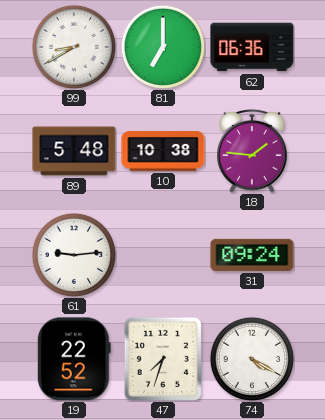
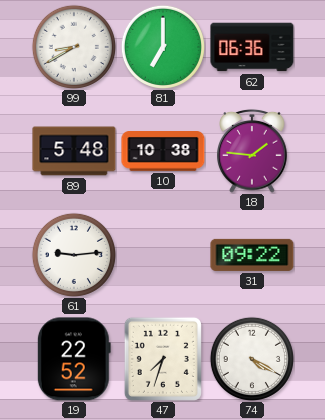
31: 09:24 -> 09:22
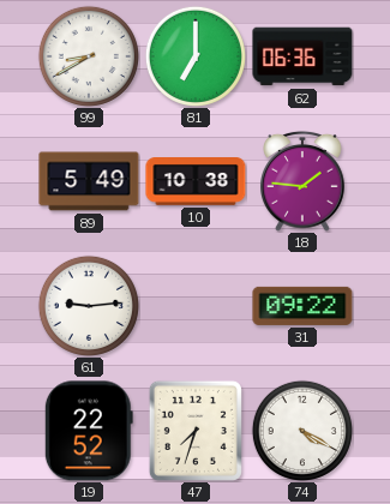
89: 5:48 -> 5:49
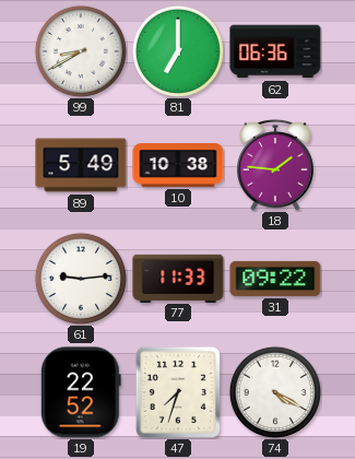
77: none -> 11:33
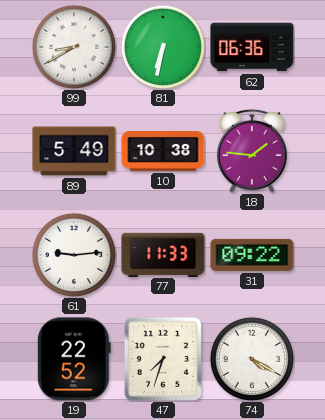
81: 7:00 -> 6:32
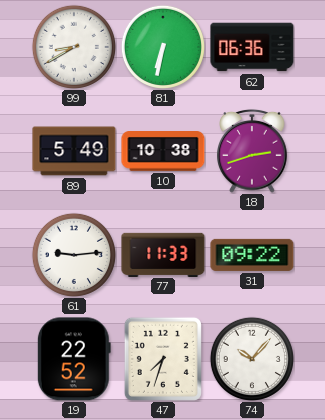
18: 1:46 -> 2:42
74: 4:20 -> 10:07
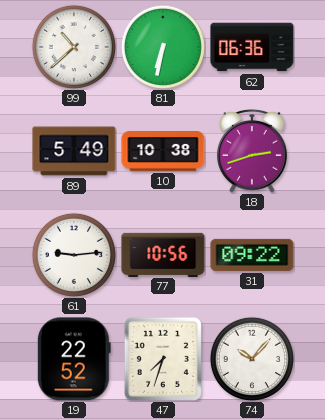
99: 8:40 -> 10:38
77: 11:33 -> 10:56
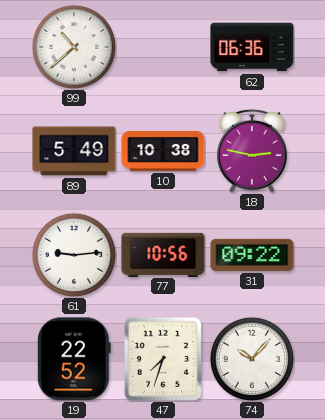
81: 6:32 -> none
18: 2:42 -> 2:47
